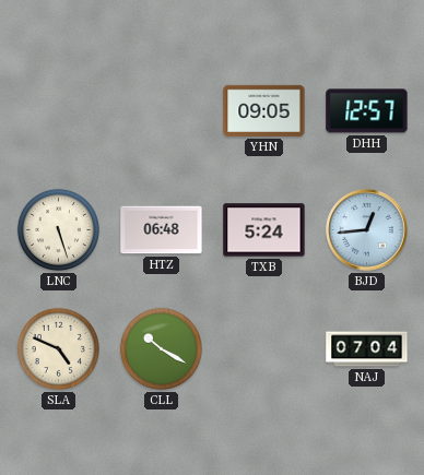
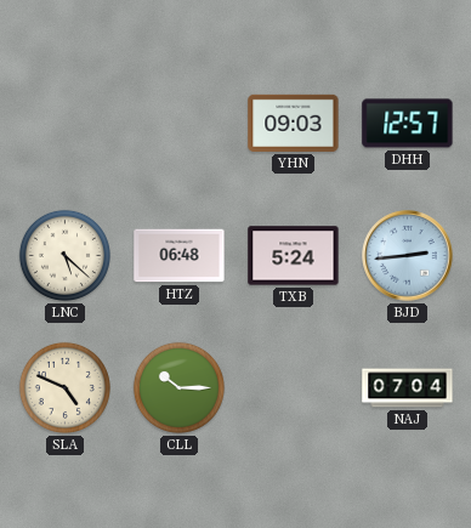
YHN: 09:05 -> 09:03
LNC: 5:27 -> 5:22
BJD: 12:44 -> 2:44
CLL: 10:20 -> 10:15
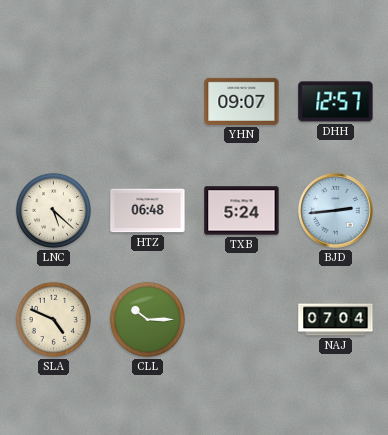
YHN: 09:03 -> 09:07
